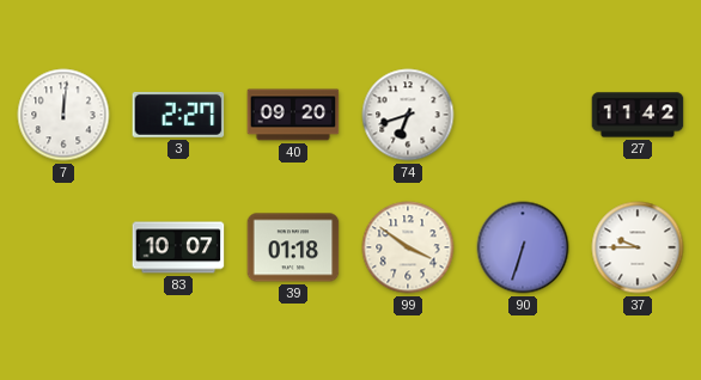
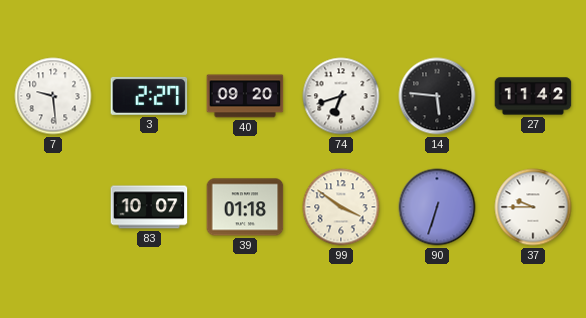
7: 12:01 -> 9:29
14: none -> 5:46
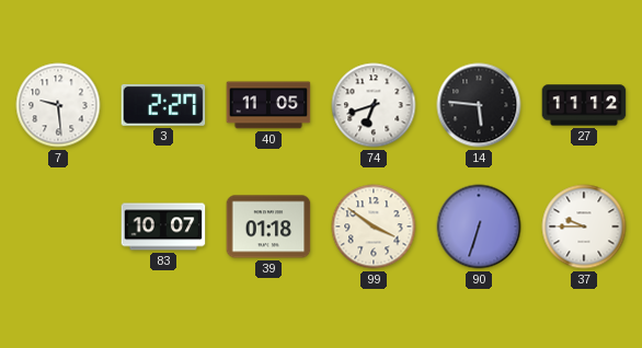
40: 09:20 -> 11:05
27: 11:42 -> 11:12
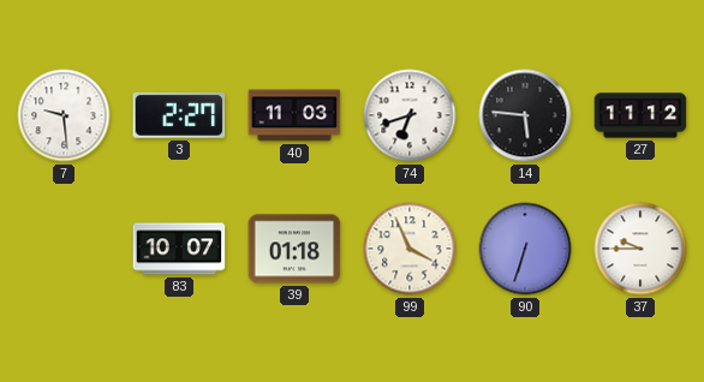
40: 11:05 -> 11:03
99: 3:51 -> 3:56
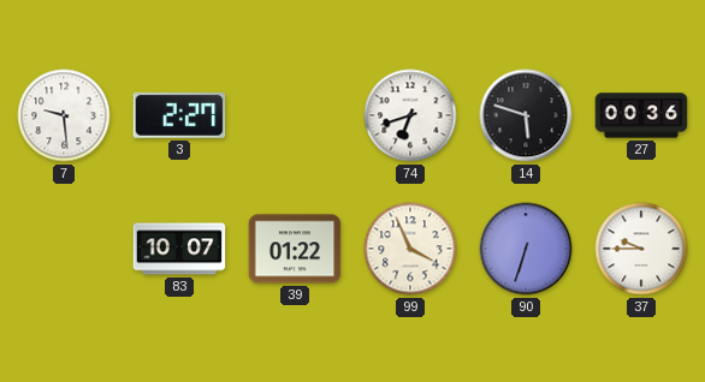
40: 11:03 -> none
14: 5:46 -> 5:48
27: 11:12 -> 00:36
39: 01:18 -> 01:22
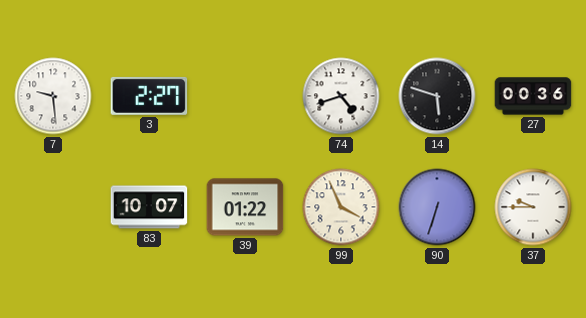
74: 6:42 -> 4:42
